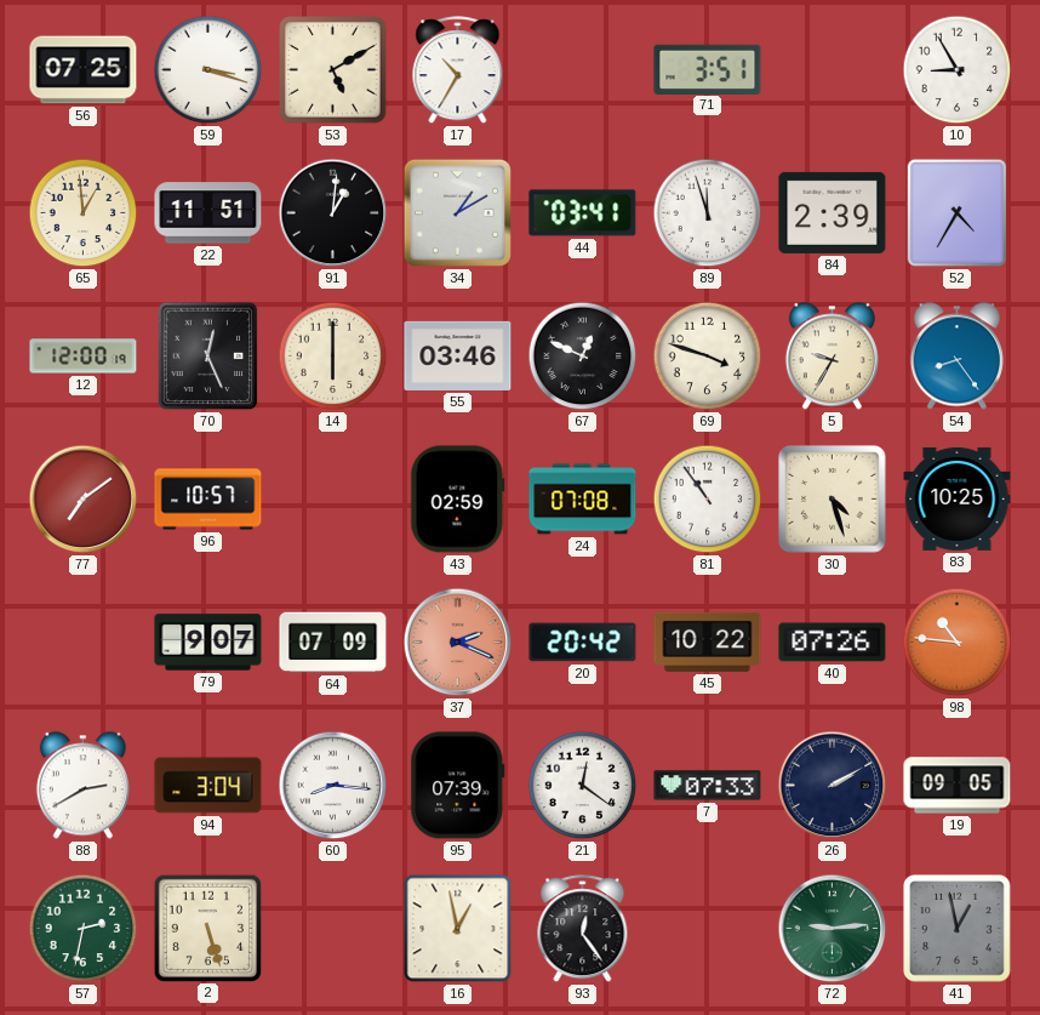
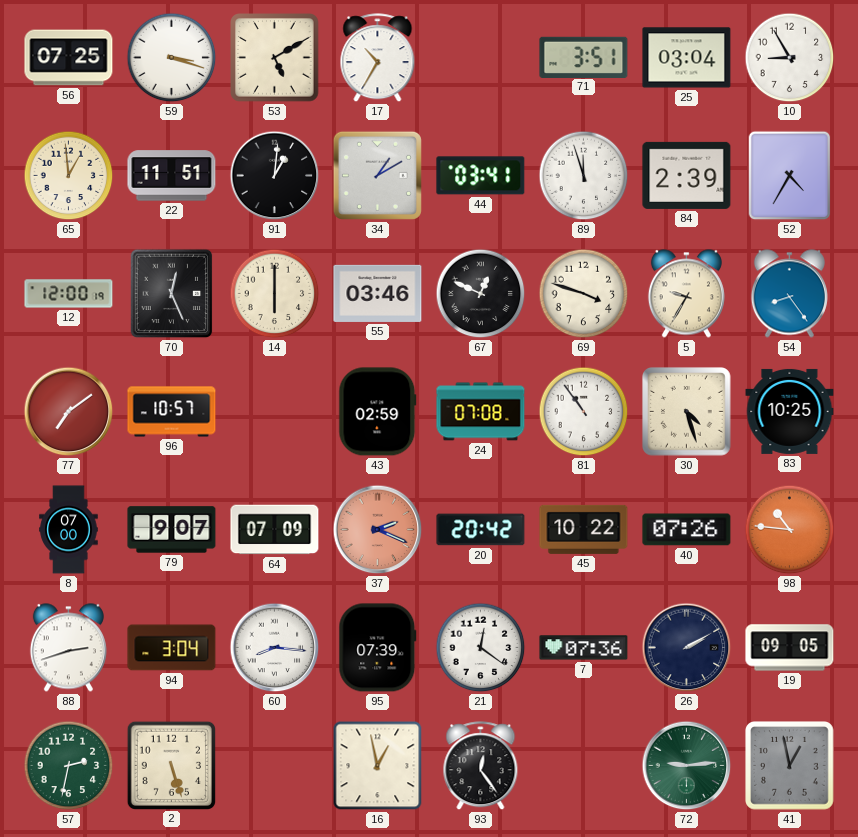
25: none -> 03:04
8: none -> 07:00
88: 2:40 -> 2:42
7: 07:33 -> 07:36
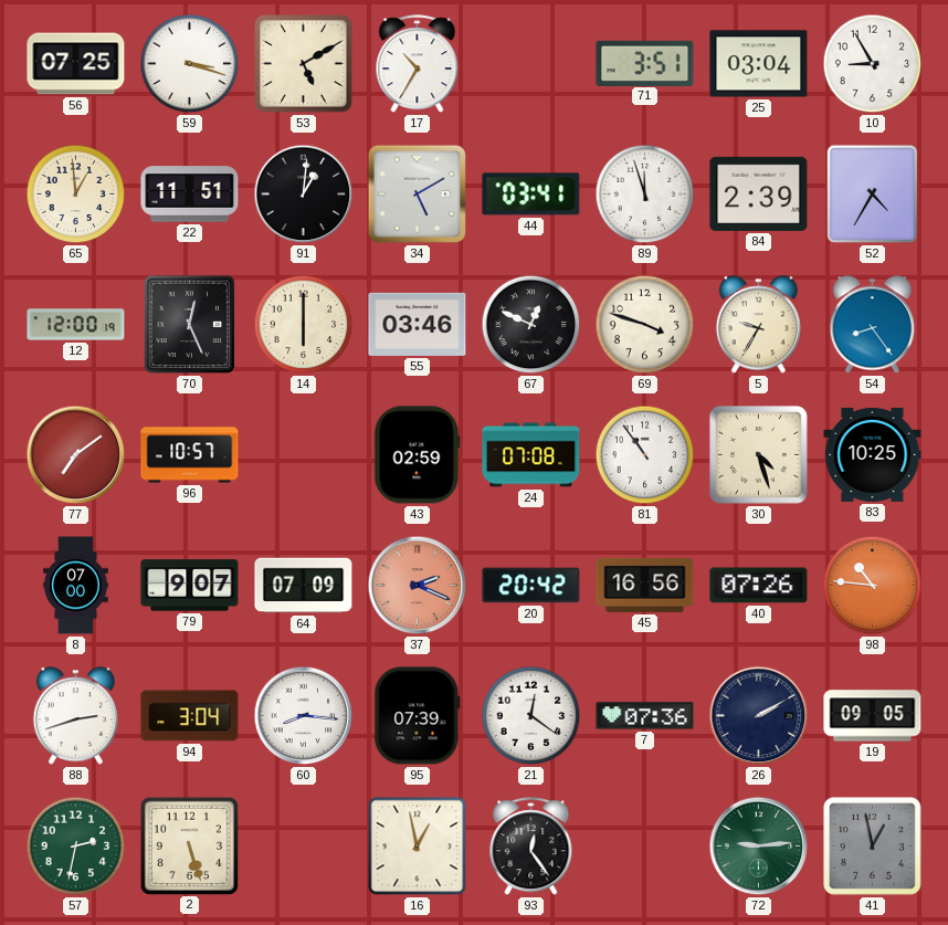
34: 1:10 -> 5:10
45: 10:22 -> 16:56
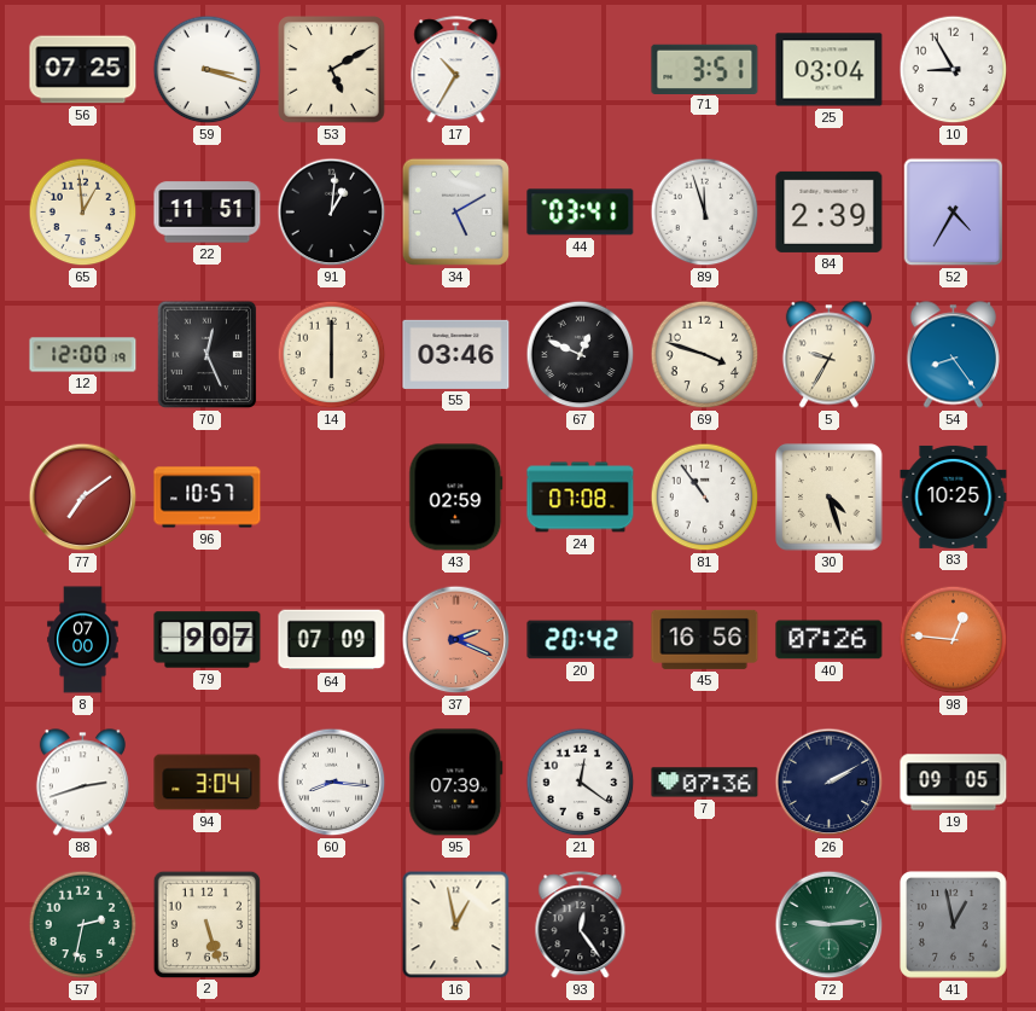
98: 10:46 -> 12:46
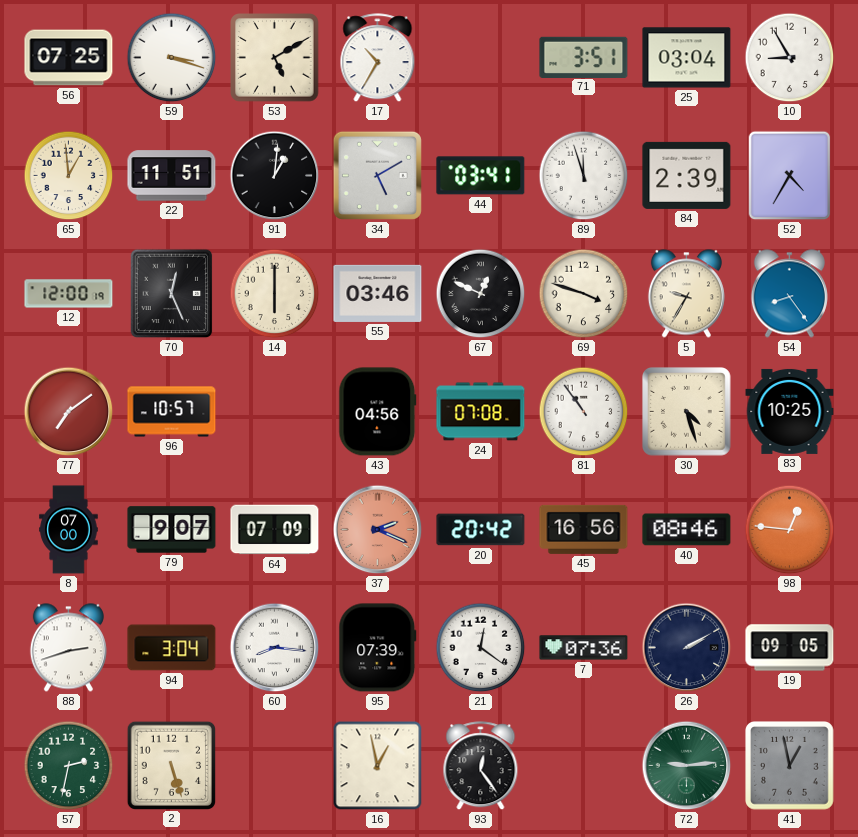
43: 02:59 -> 04:56
40: 07:26 -> 08:46
